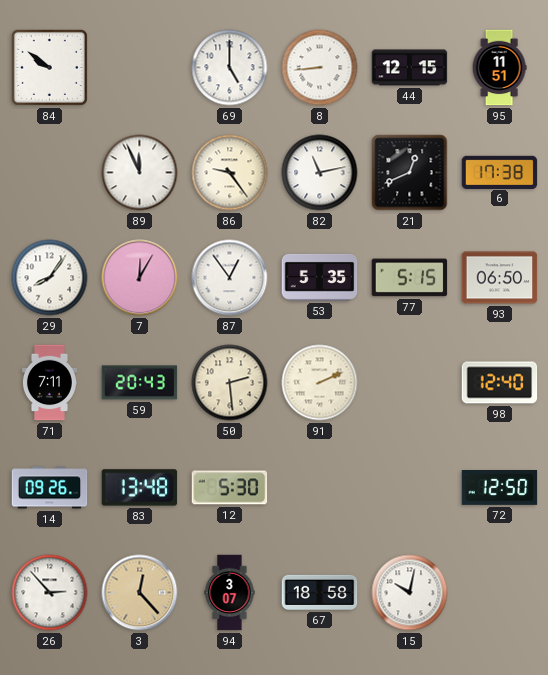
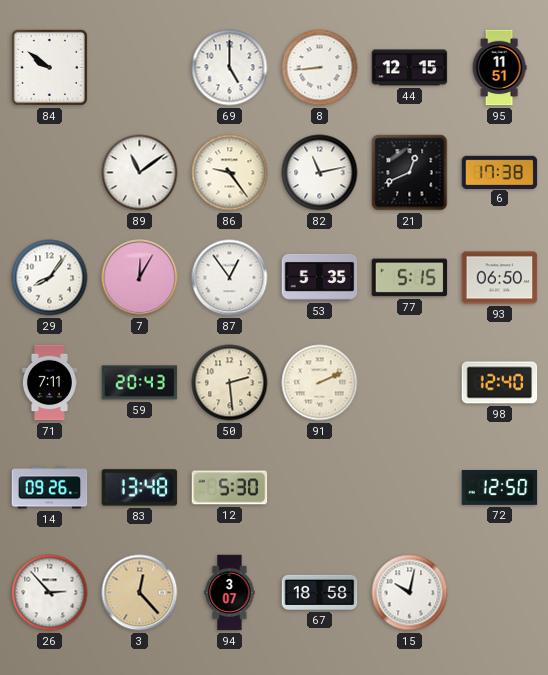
89: 11:56 -> 11:09
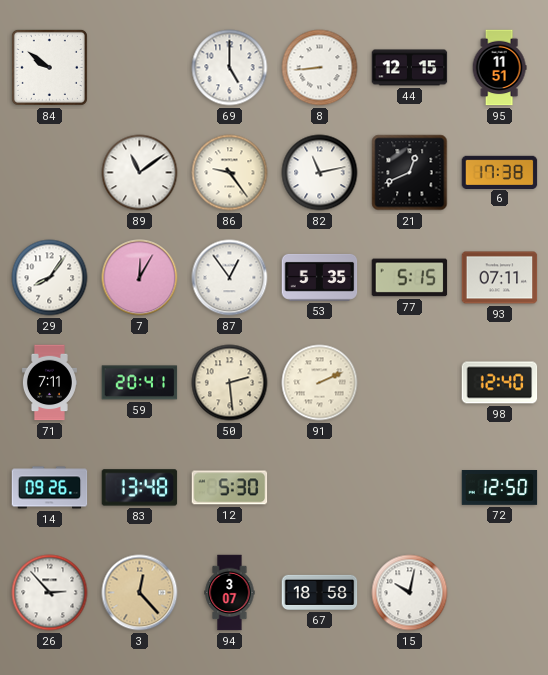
93: 06:50 -> 07:11
59: 20:43 -> 20:41
